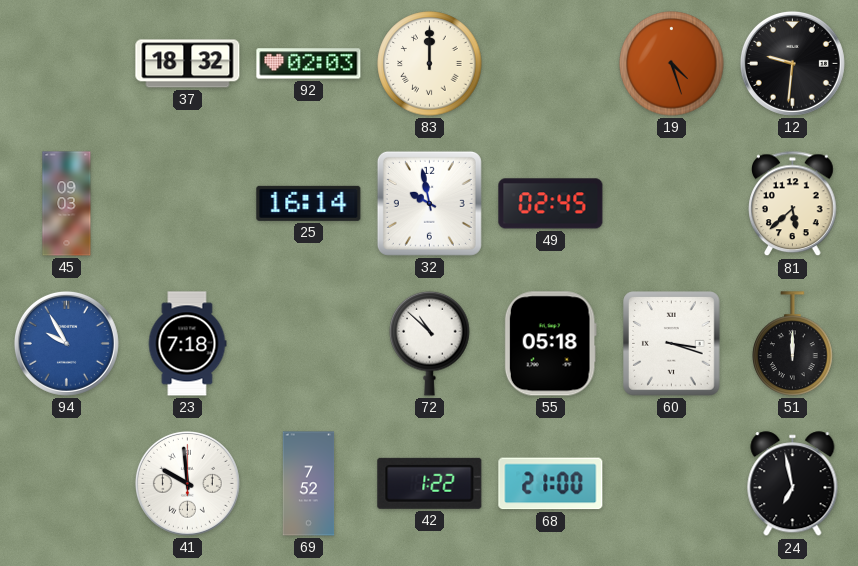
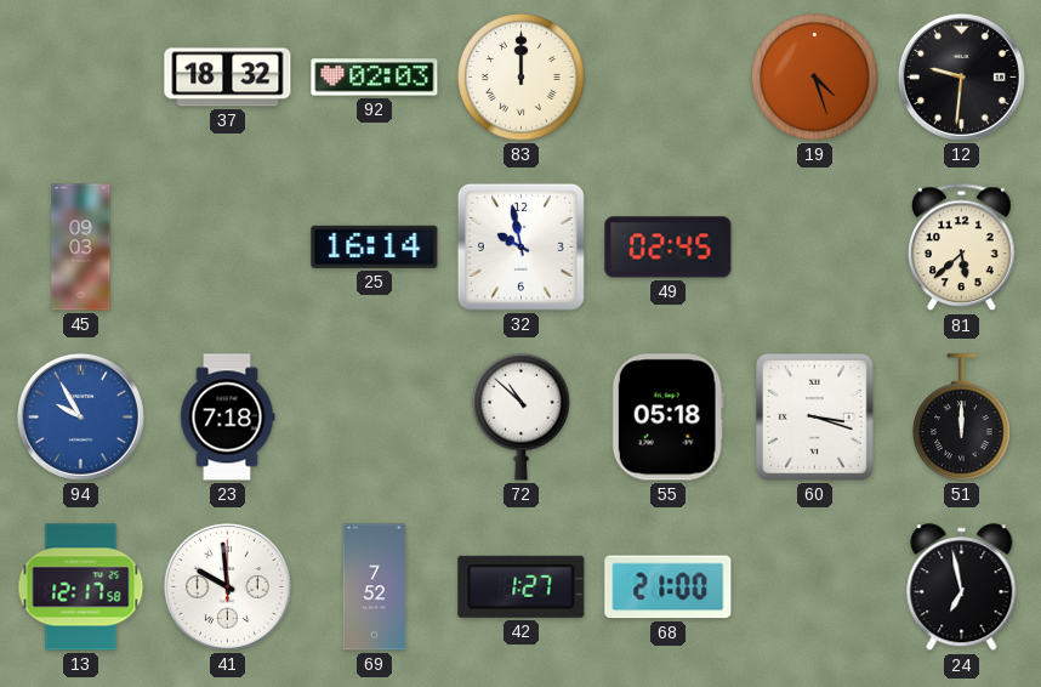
13: none -> 12:17
42: 1:22 -> 1:27
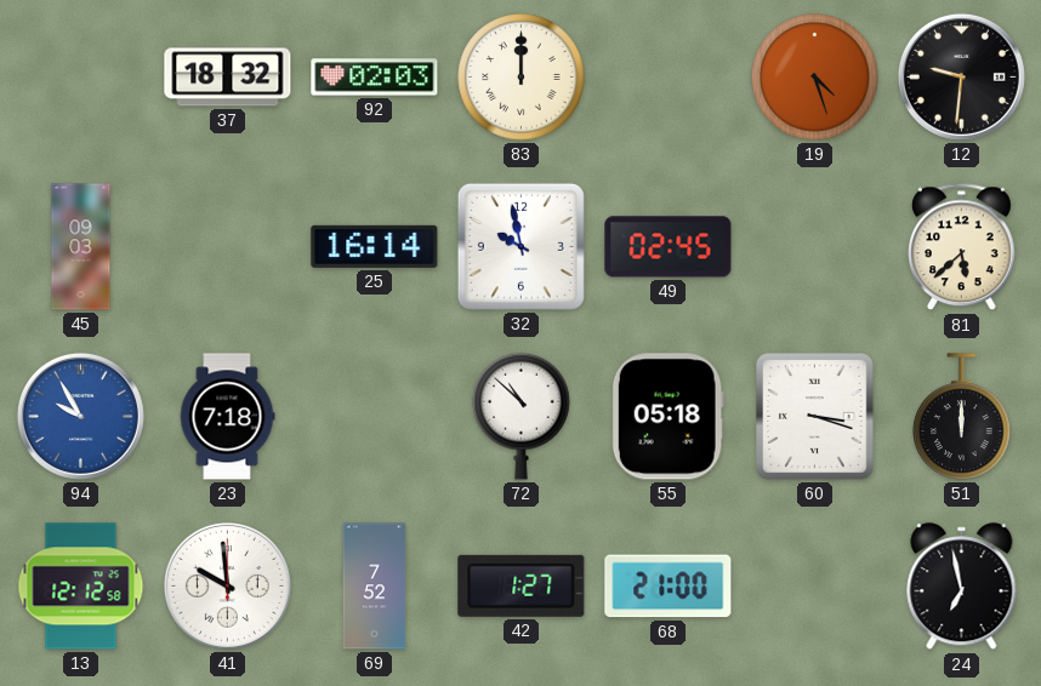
13: 12:17 -> 12:12
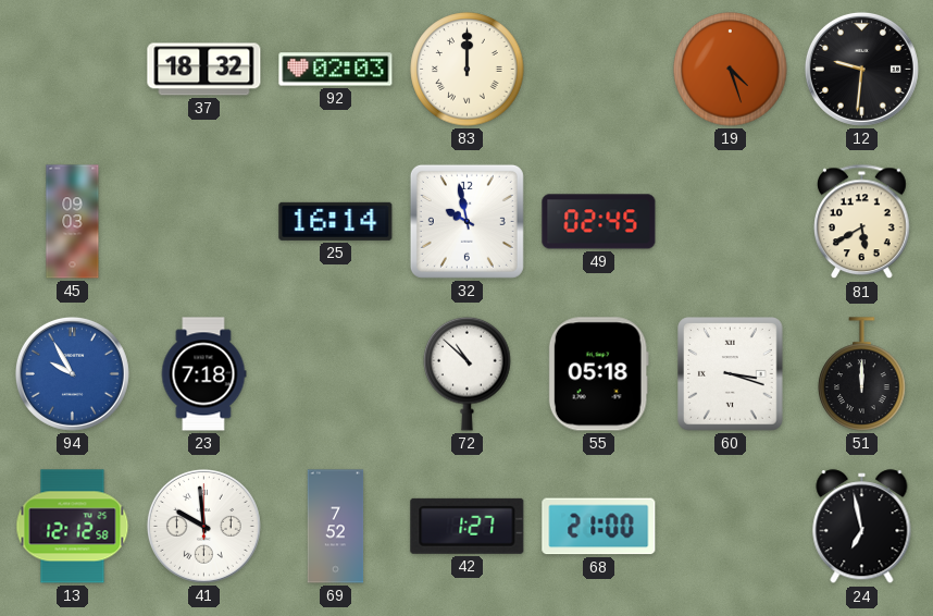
81: 5:38 -> 5:40
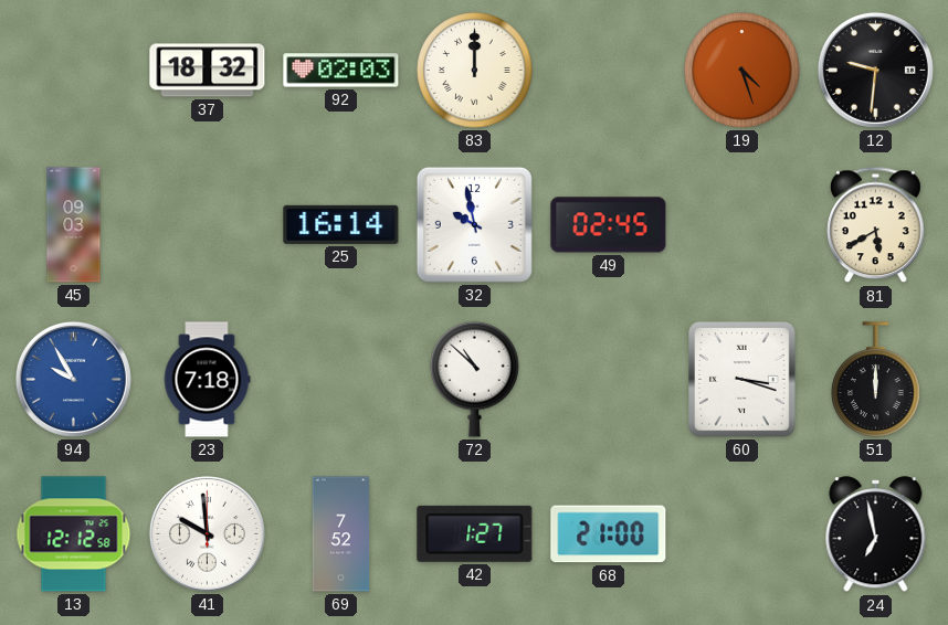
55: 05:18 -> none
